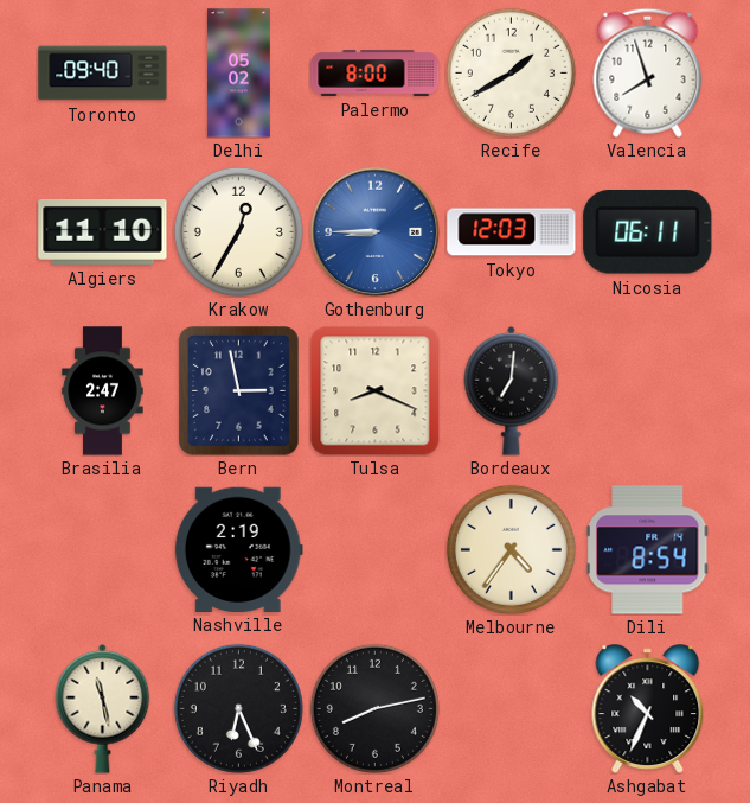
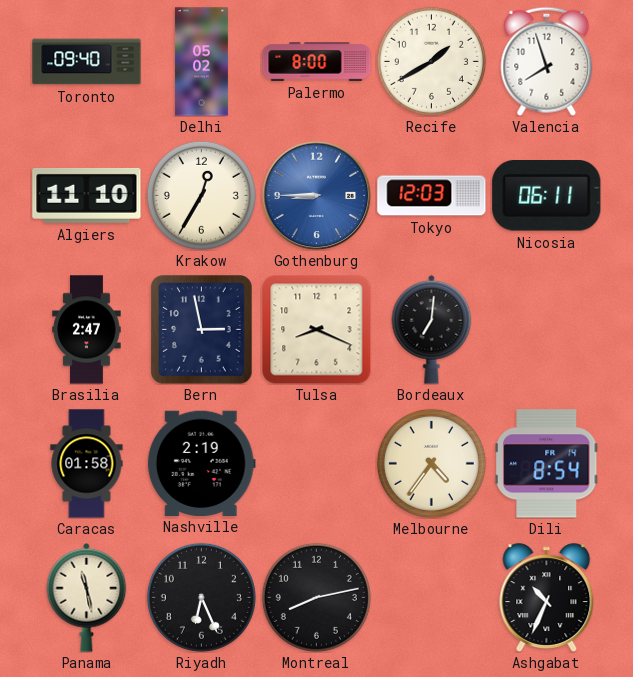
Caracas: none -> 01:58
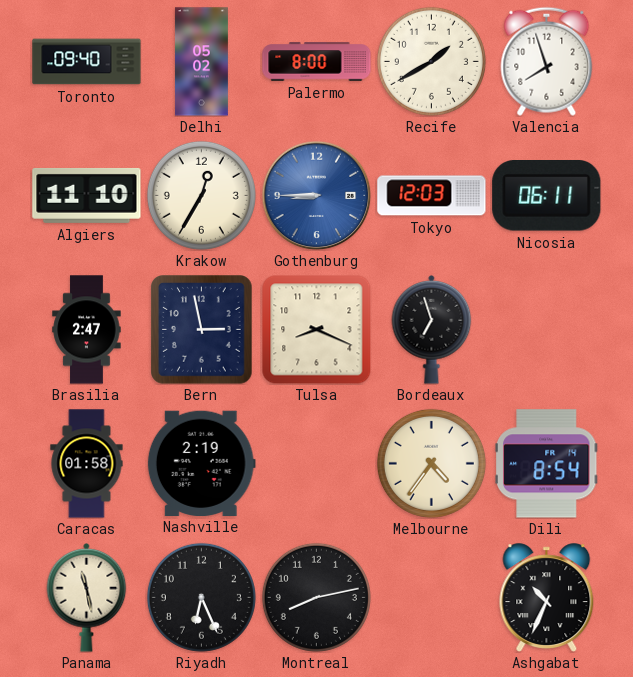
Bordeaux: 7:01 -> 6:57
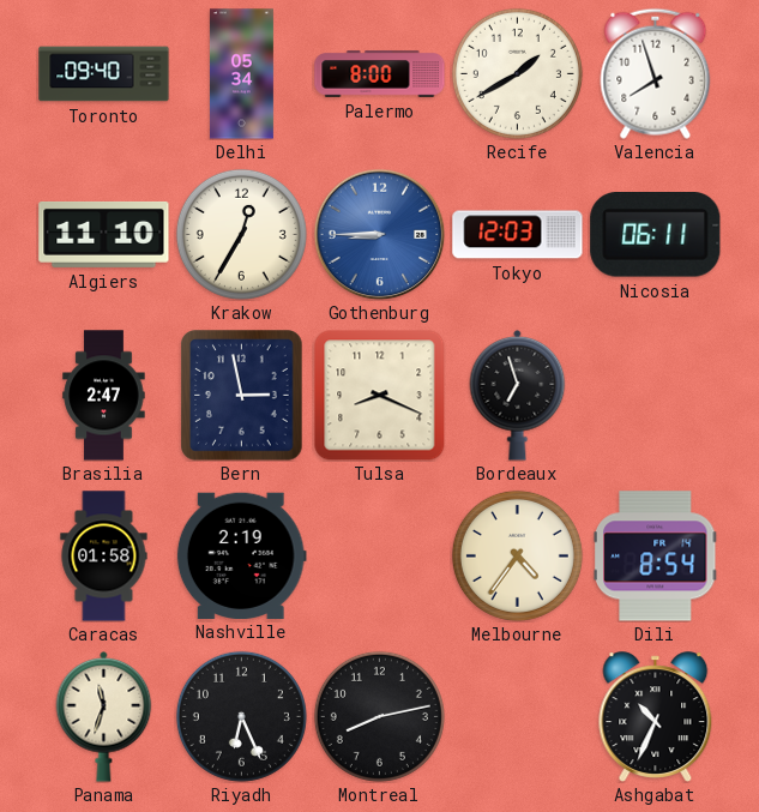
Delhi: 05:02 -> 05:34
Panama: 11:28 -> 11:33
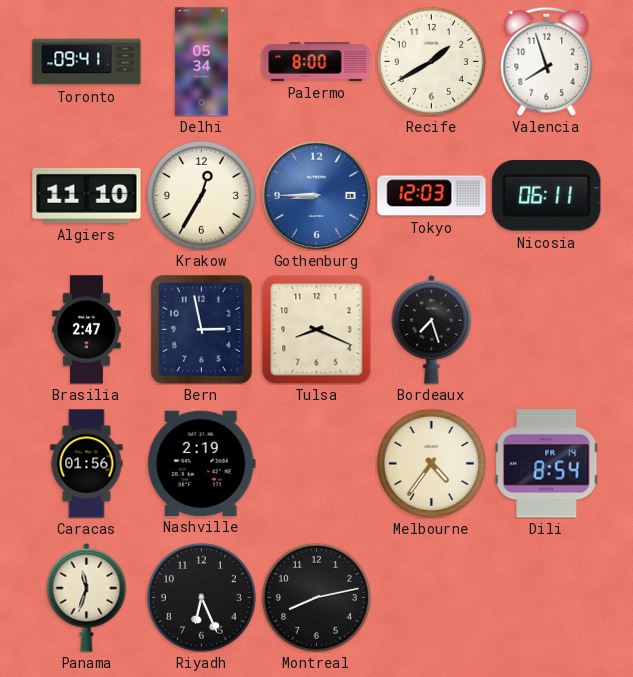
Toronto: 09:40 -> 09:41
Bordeaux: 6:57 -> 7:27
Caracas: 01:58 -> 01:56
Ashgabat: 10:34 -> none
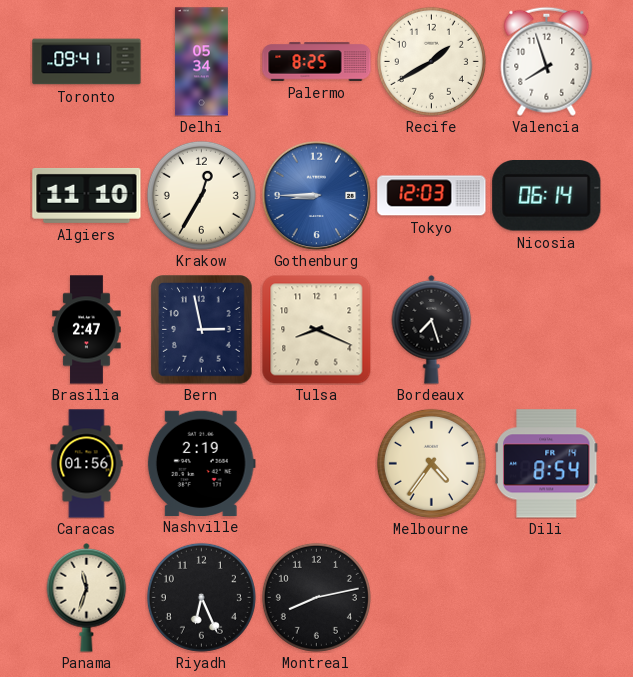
Palermo: 8:00 -> 8:25
Nicosia: 06:11 -> 06:14
